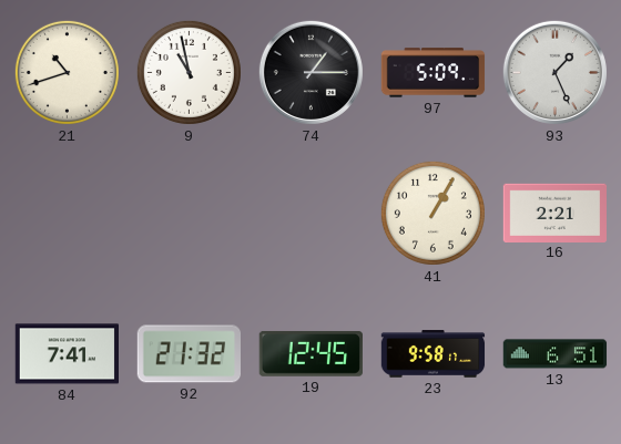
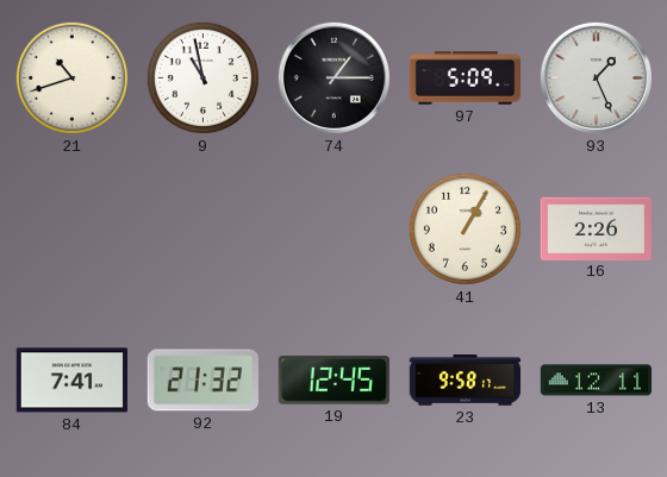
16: 2:21 -> 2:26
13: 6:51 -> 12:11
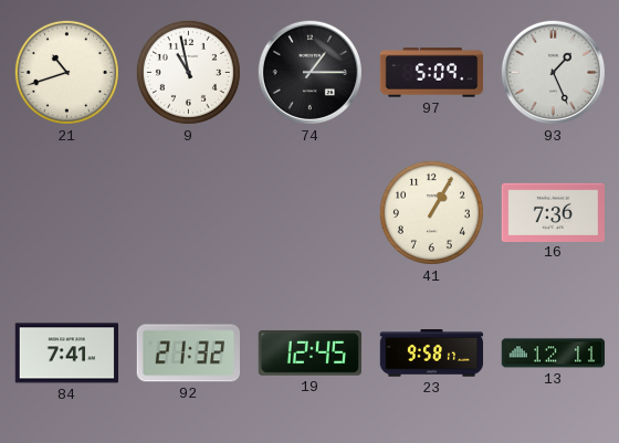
16: 2:26 -> 7:36
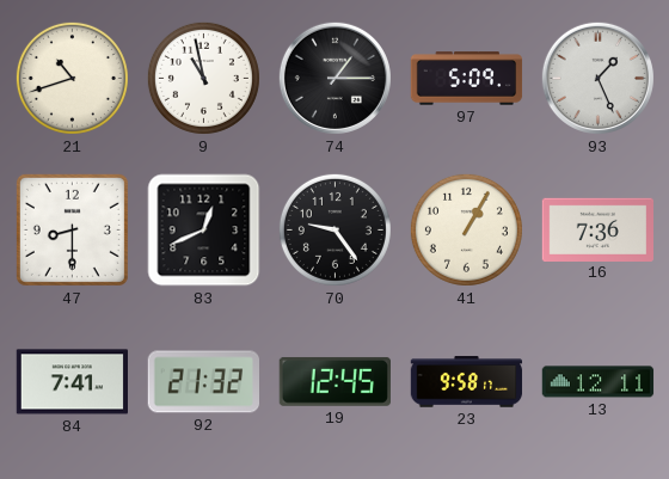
47: none -> 8:30
83: none -> 12:41
70: none -> 9:24
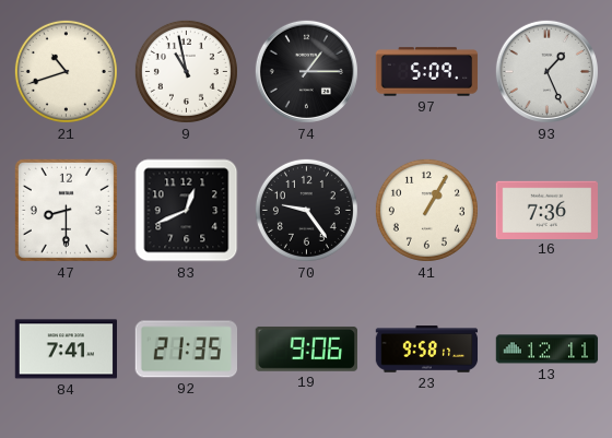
92: 21:32 -> 21:35
19: 12:45 -> 9:06
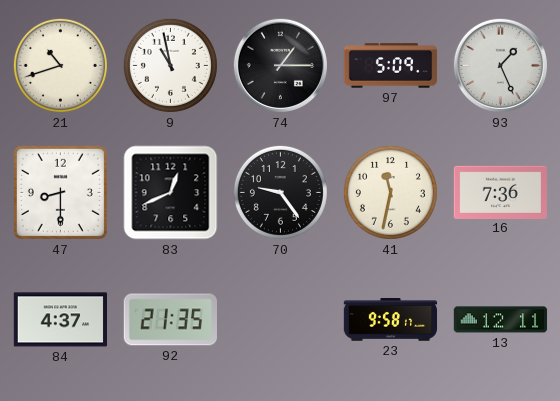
41: 1:05 -> 11:32
84: 7:41 -> 4:37
19: 9:06 -> none
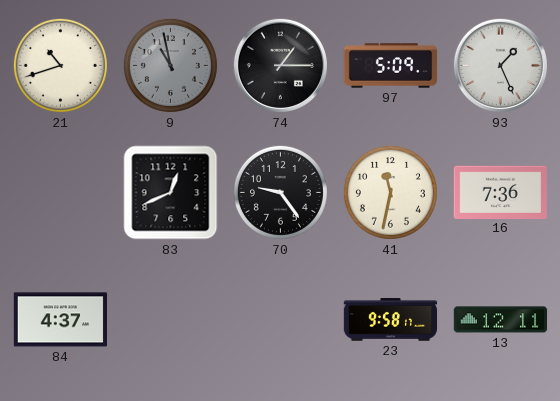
9 dial: white -> grey
47: 8:30 -> none
92: 21:35 -> none
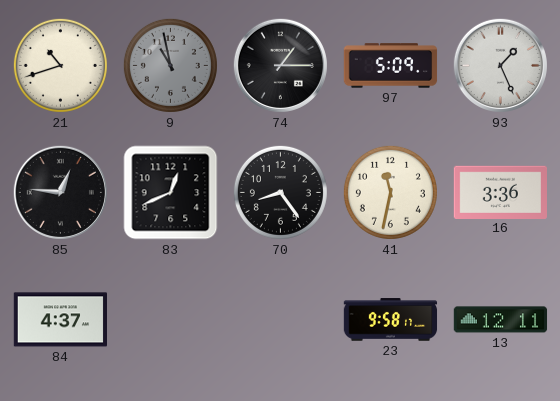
85: none -> 12:46
70: 9:24 -> 8:24
16: 7:36 -> 3:36
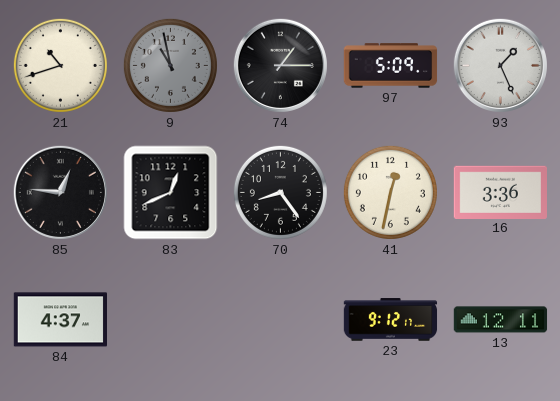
41: 11:32 -> 12:32
23: 9:58 -> 9:12
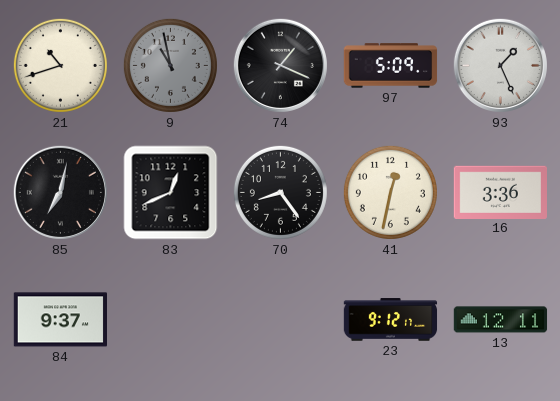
74: 1:15 -> 1:19
85: 12:46 -> 7:02
84: 4:37 -> 9:37
